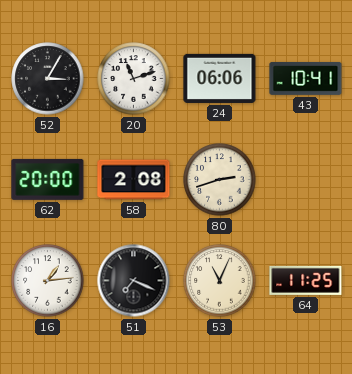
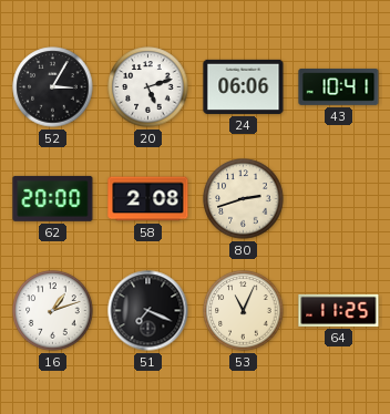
20: 11:12 -> 5:12
16: 1:14 -> 1:12
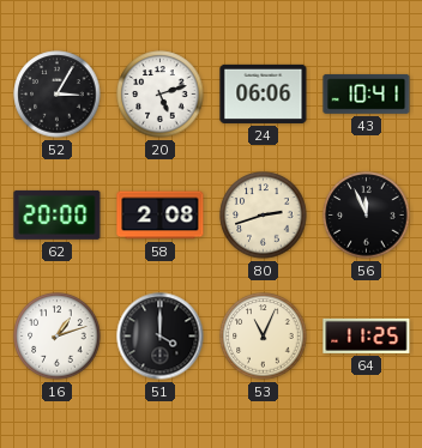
56: none -> 11:56
51: 7:19 -> 4:00
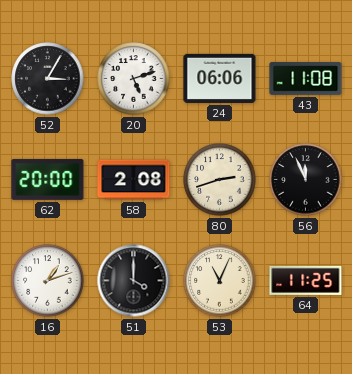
43: 10:41 -> 11:08
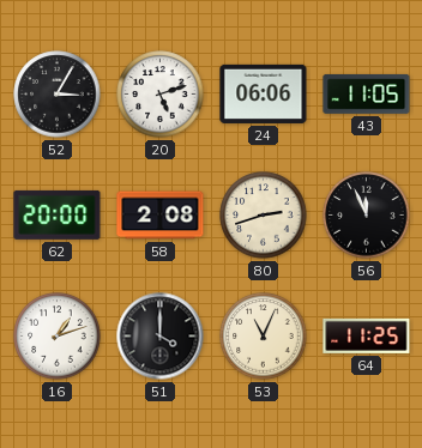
43: 11:08 -> 11:05
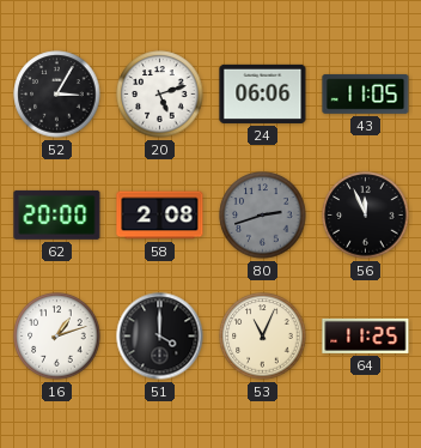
80 dial: cream -> grey
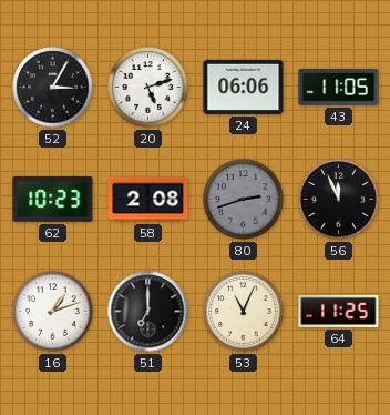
62: 20:00 -> 10:23
51: 4:00 -> 7:00
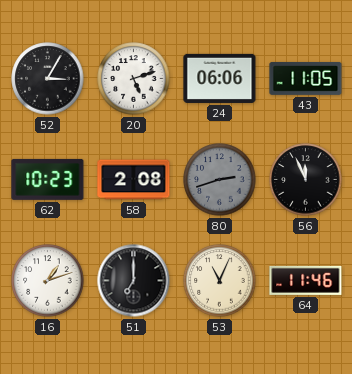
64: 11:25 -> 11:46
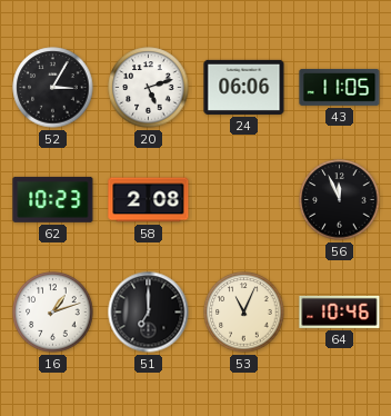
80: 2:42 -> none
64: 11:46 -> 10:46
